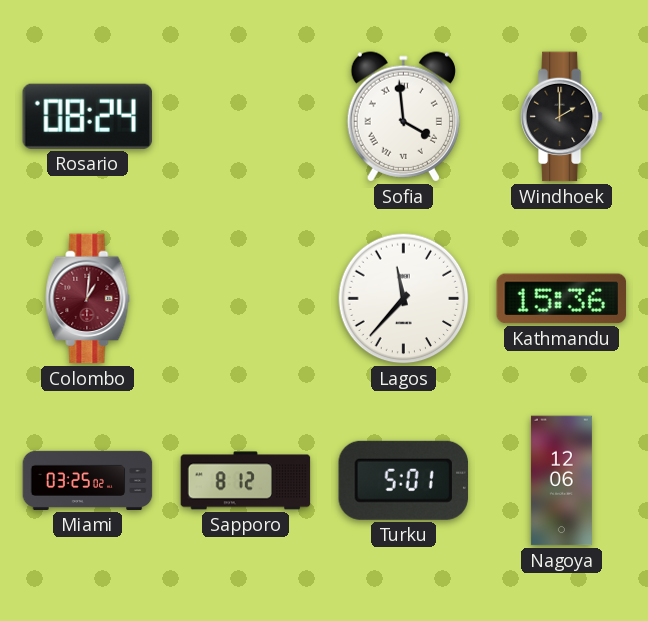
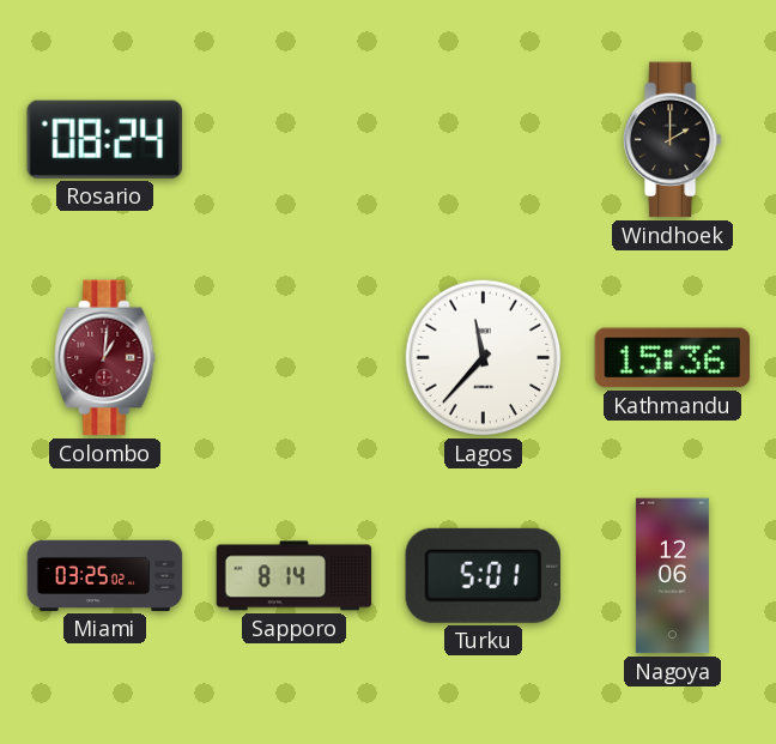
Sofia: 3:59 -> none
Sapporo: 8:12 -> 8:14
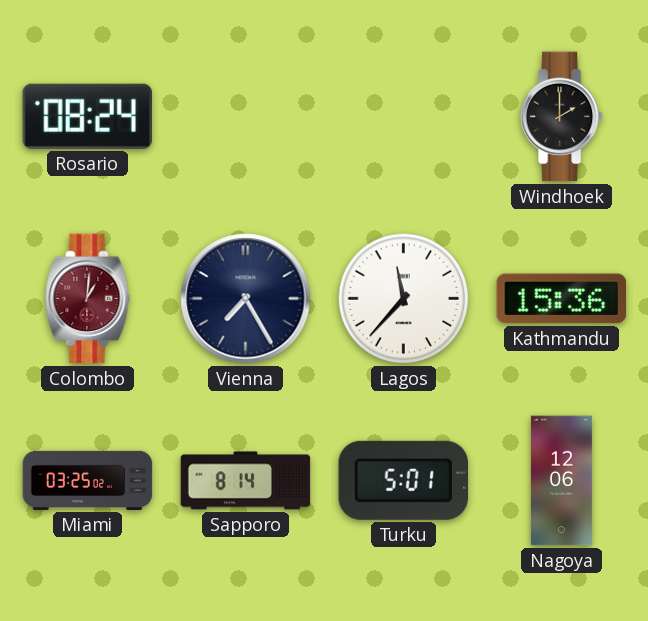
Vienna: none -> 7:25
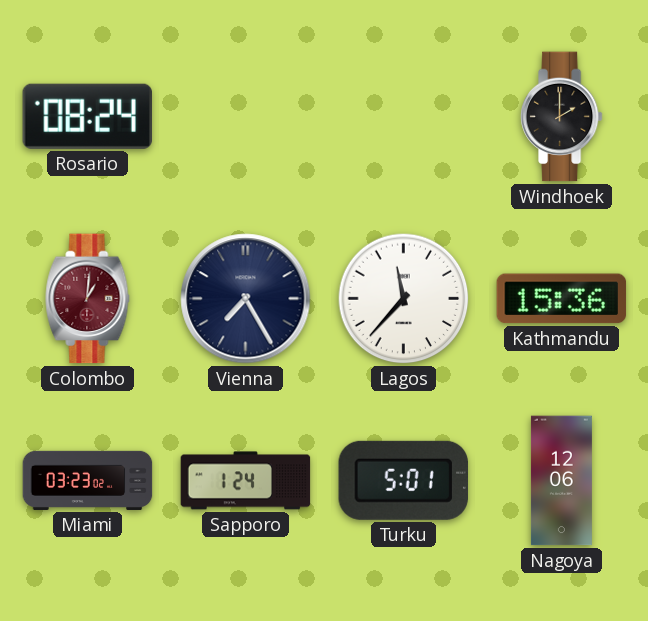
Miami: 03:25 -> 03:23
Sapporo: 8:14 -> 1:24
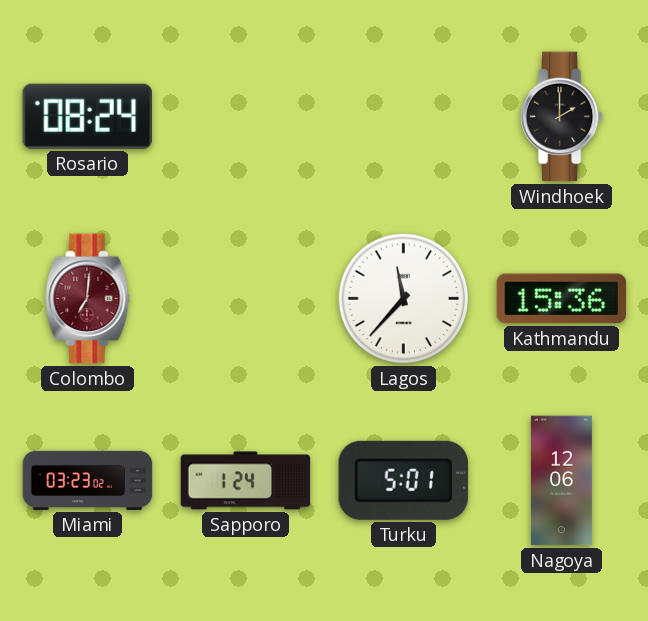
Colombo: 1:01 -> 7:01
Vienna: 7:25 -> none
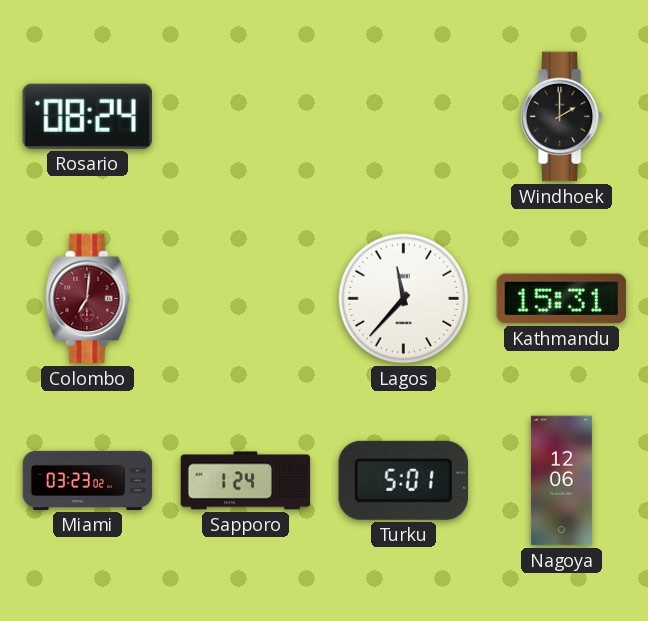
Kathmandu: 15:36 -> 15:31
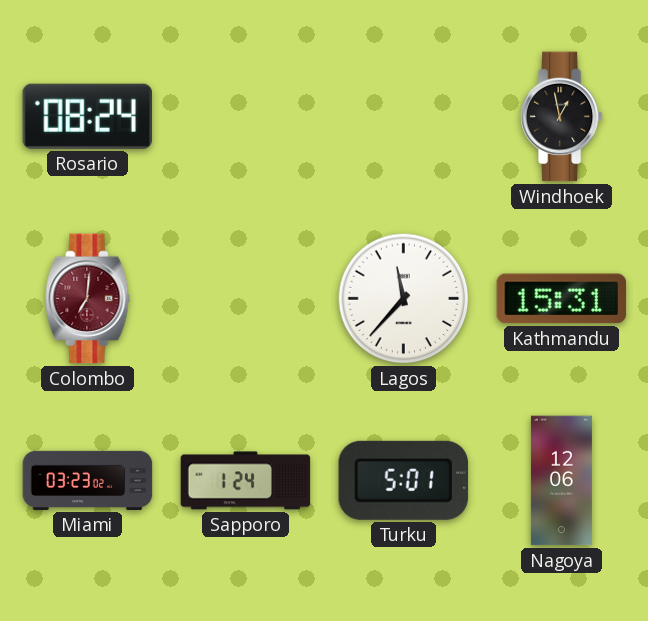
Windhoek: 2:00 -> 12:58
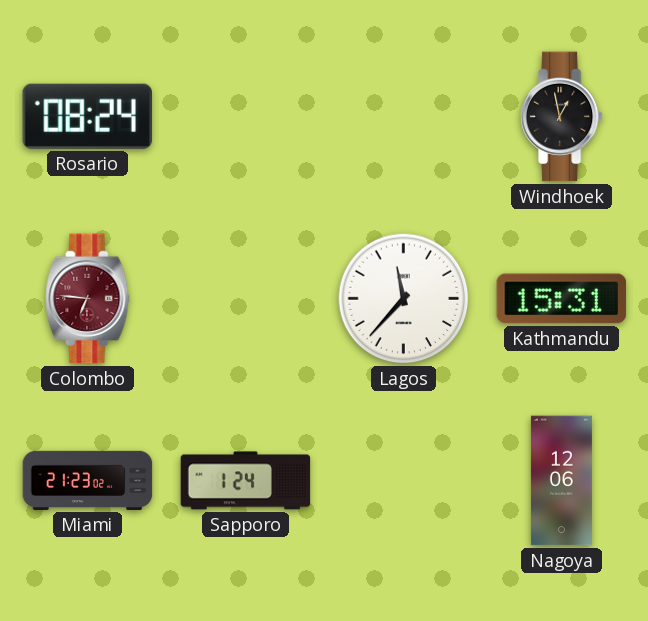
Colombo: 7:01 -> 6:46
Miami: 03:23 -> 21:23
Turku: 5:01 -> none
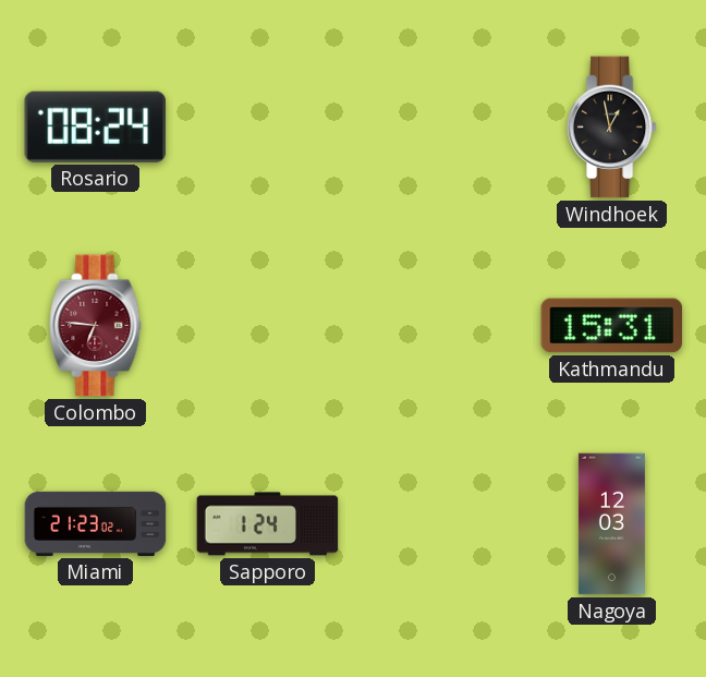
Lagos: 11:37 -> none
Nagoya: 12:06 -> 12:03
